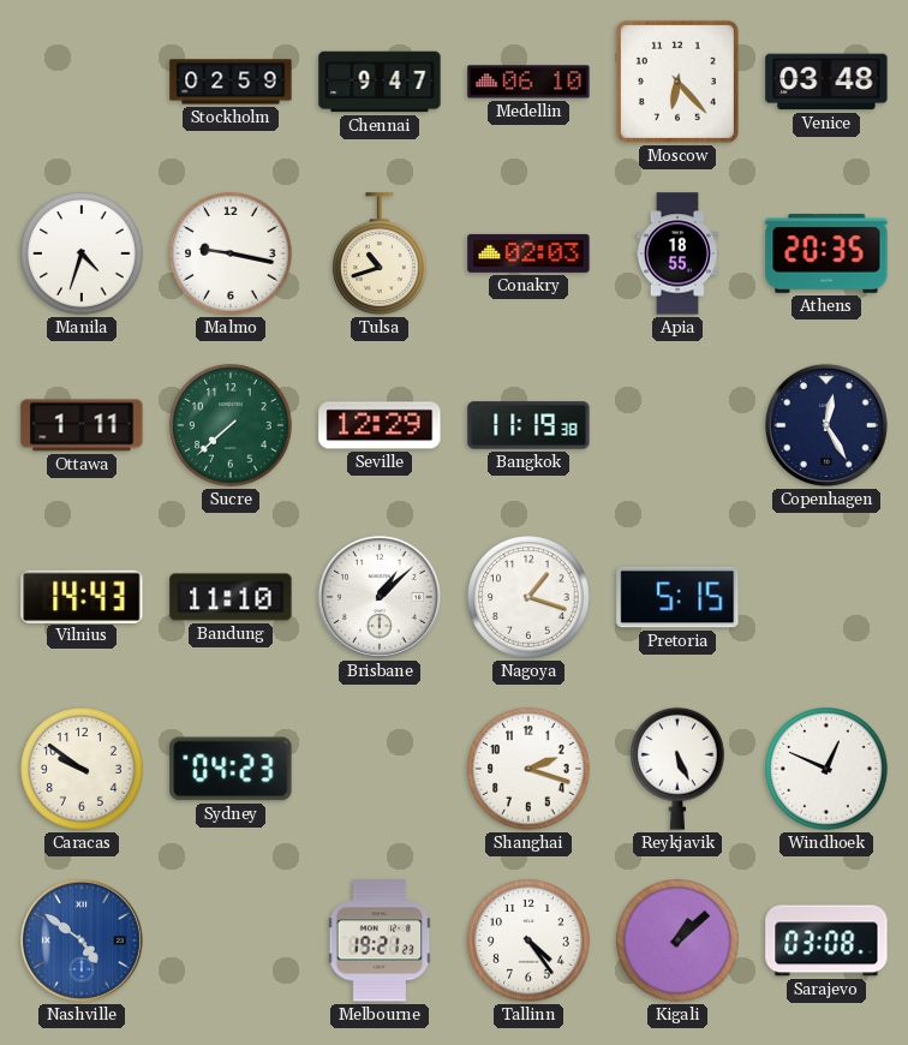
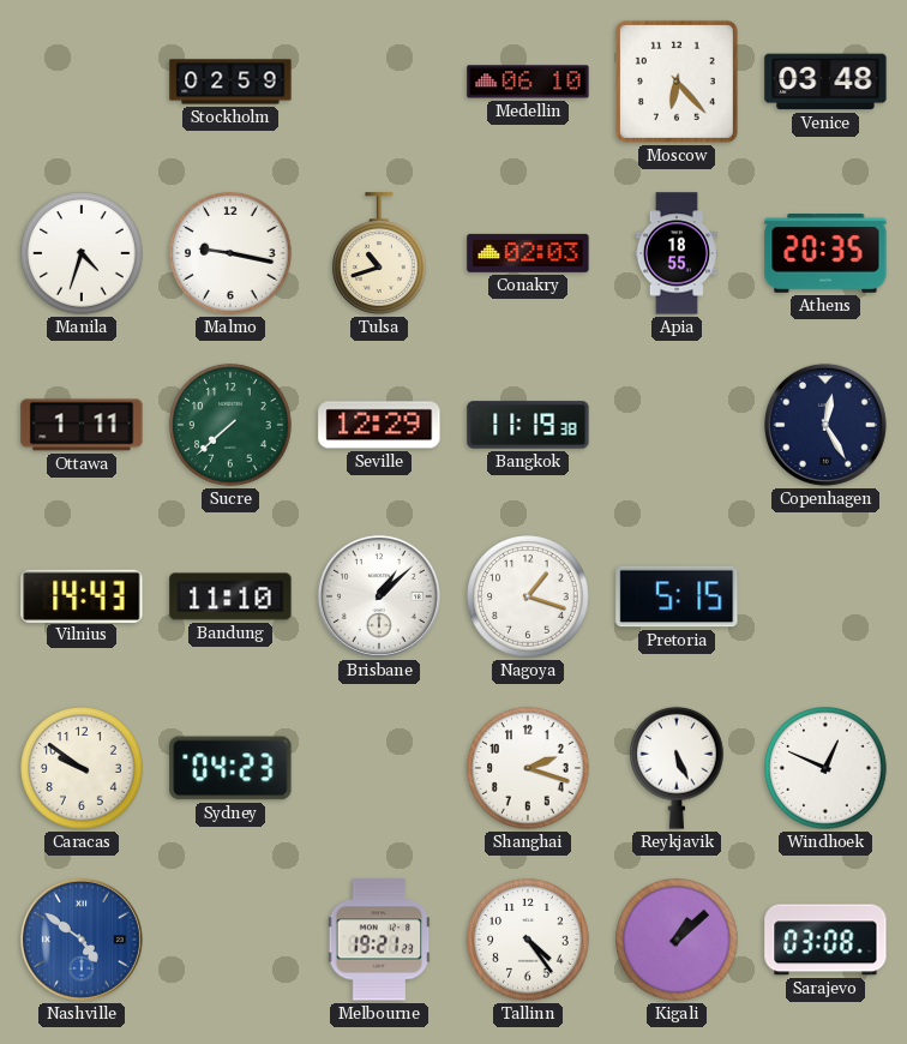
Chennai: 9:47 -> none
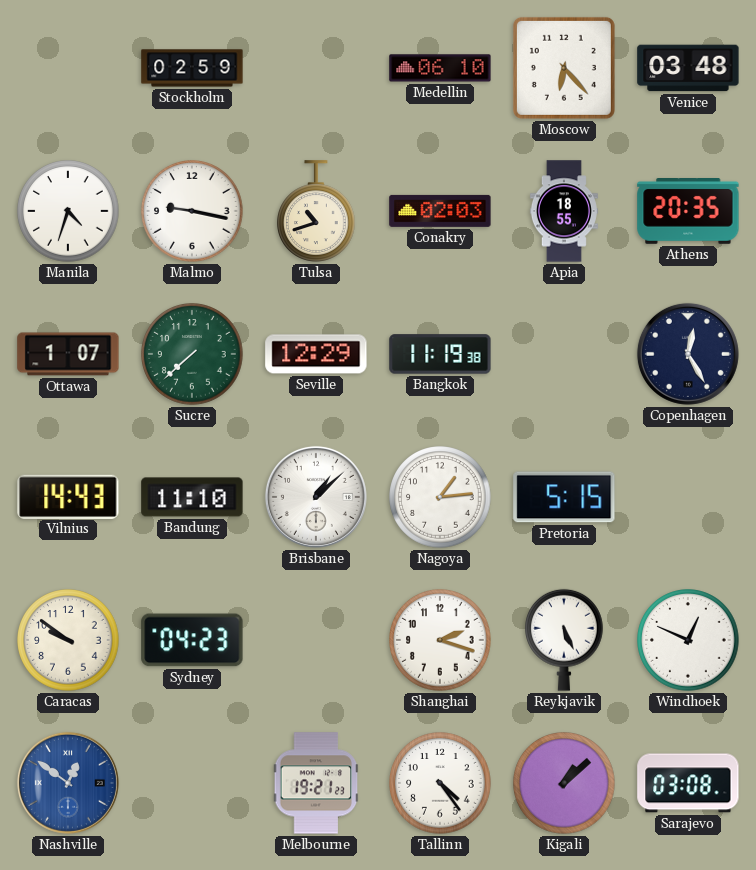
Ottawa: 1:11 -> 1:07
Nagoya: 1:18 -> 1:14
Nashville: 4:51 -> 12:51
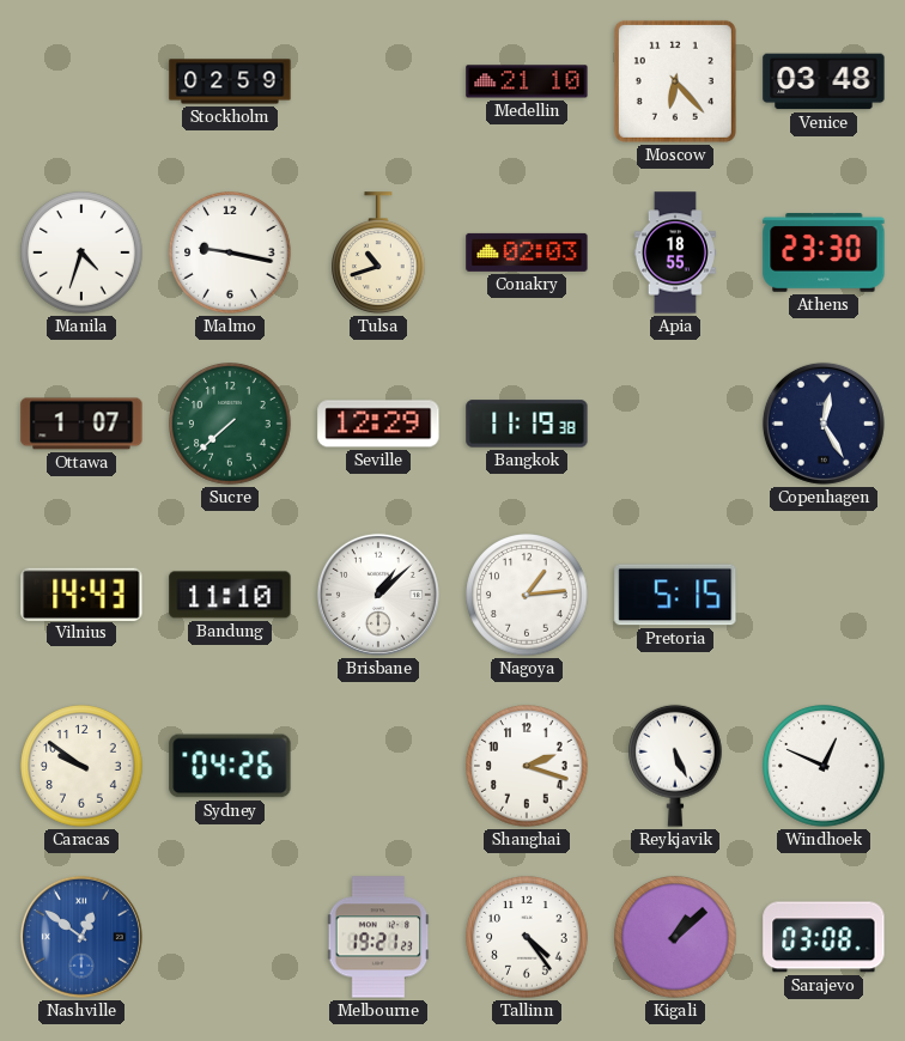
Medellin: 06:10 -> 21:10
Athens: 20:35 -> 23:30
Sydney: 04:23 -> 04:26
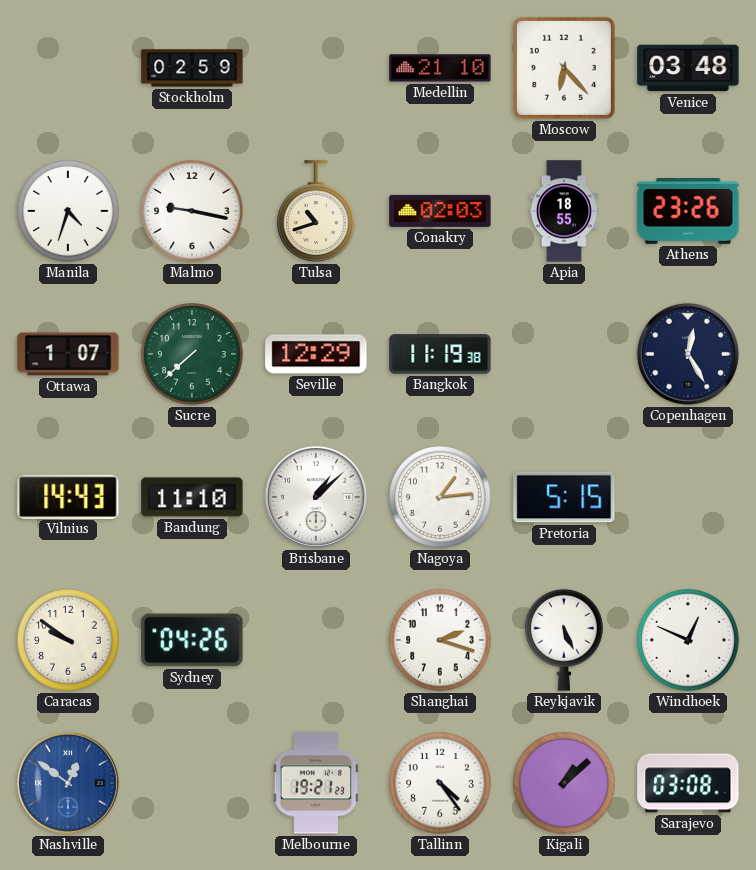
Athens: 23:30 -> 23:26
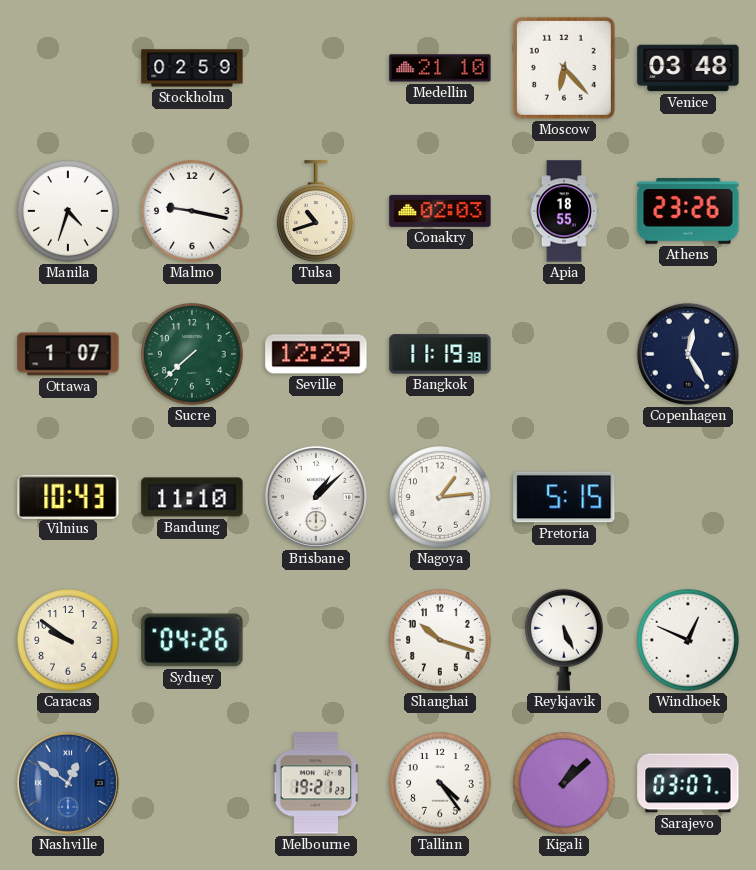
Vilnius: 14:43 -> 10:43
Shanghai: 2:18 -> 10:18
Sarajevo: 03:08 -> 03:07
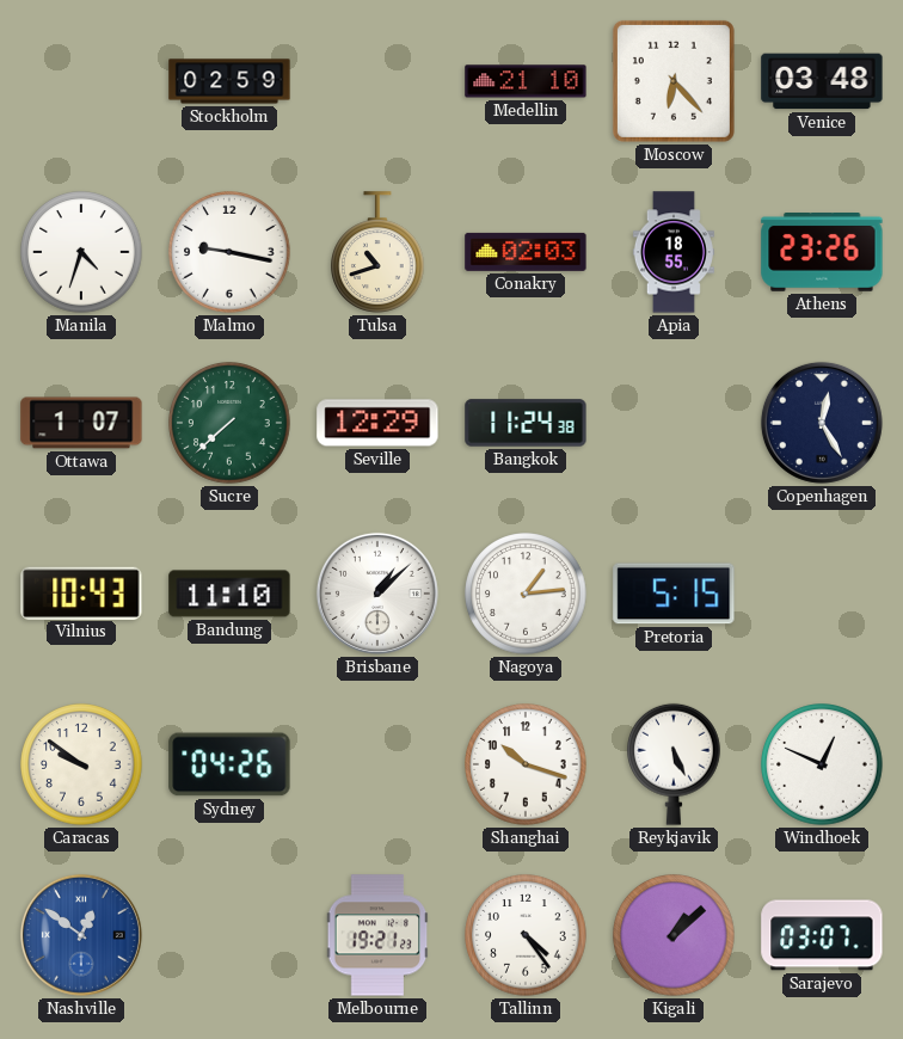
Bangkok: 11:19 -> 11:24
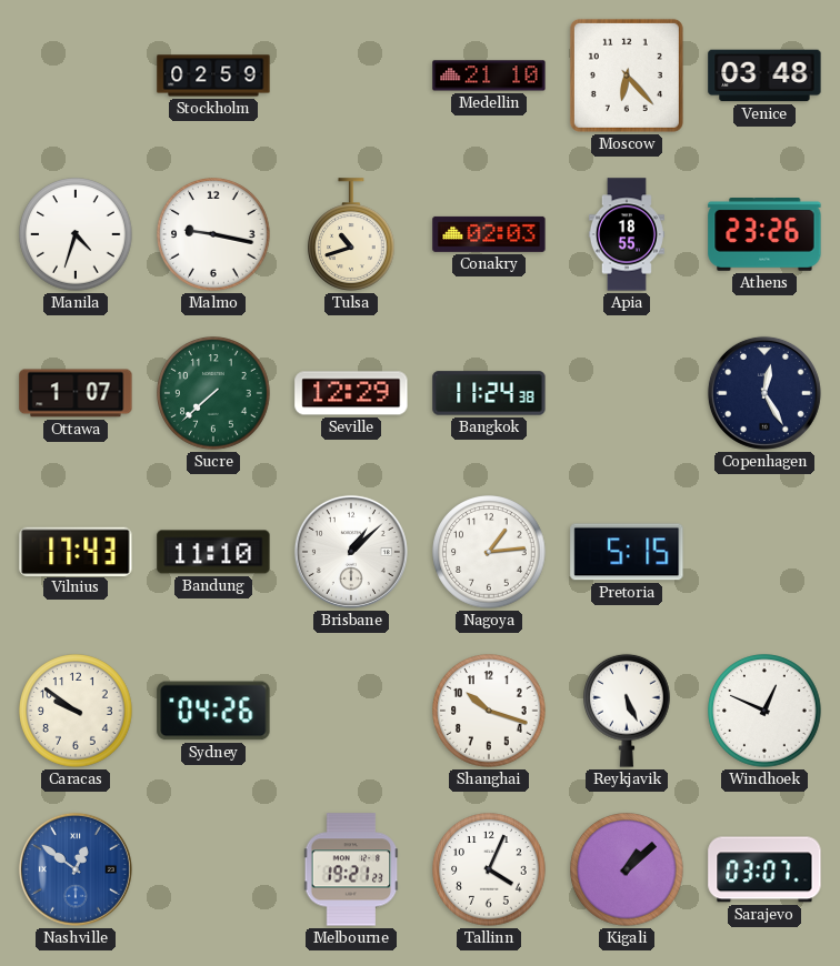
Vilnius: 10:43 -> 17:43
Tallinn: 4:24 -> 4:04
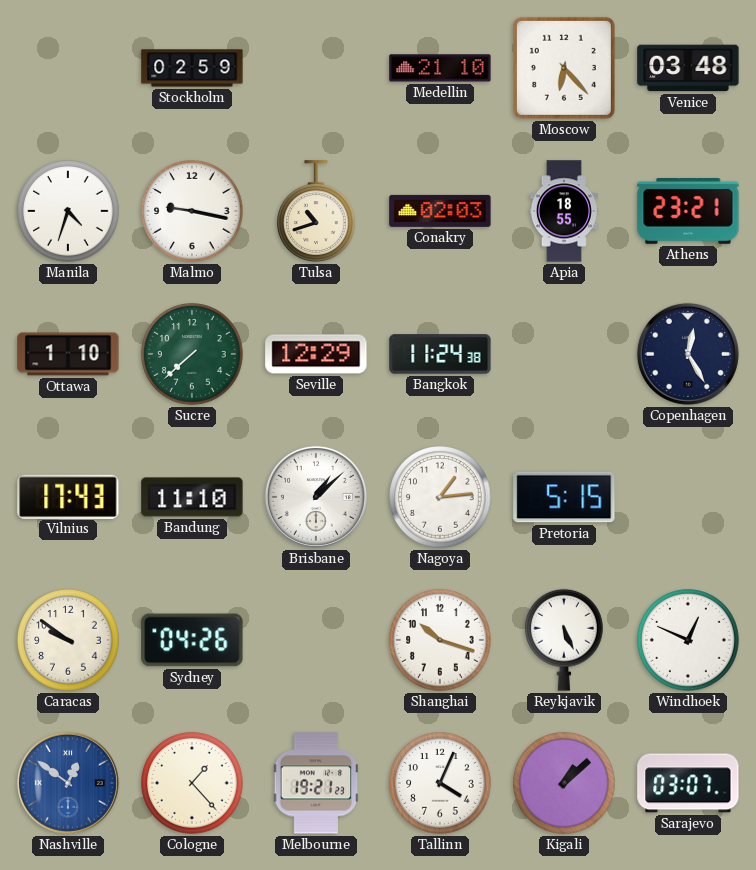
Athens: 23:26 -> 23:21
Ottawa: 1:07 -> 1:10
Cologne: none -> 1:23
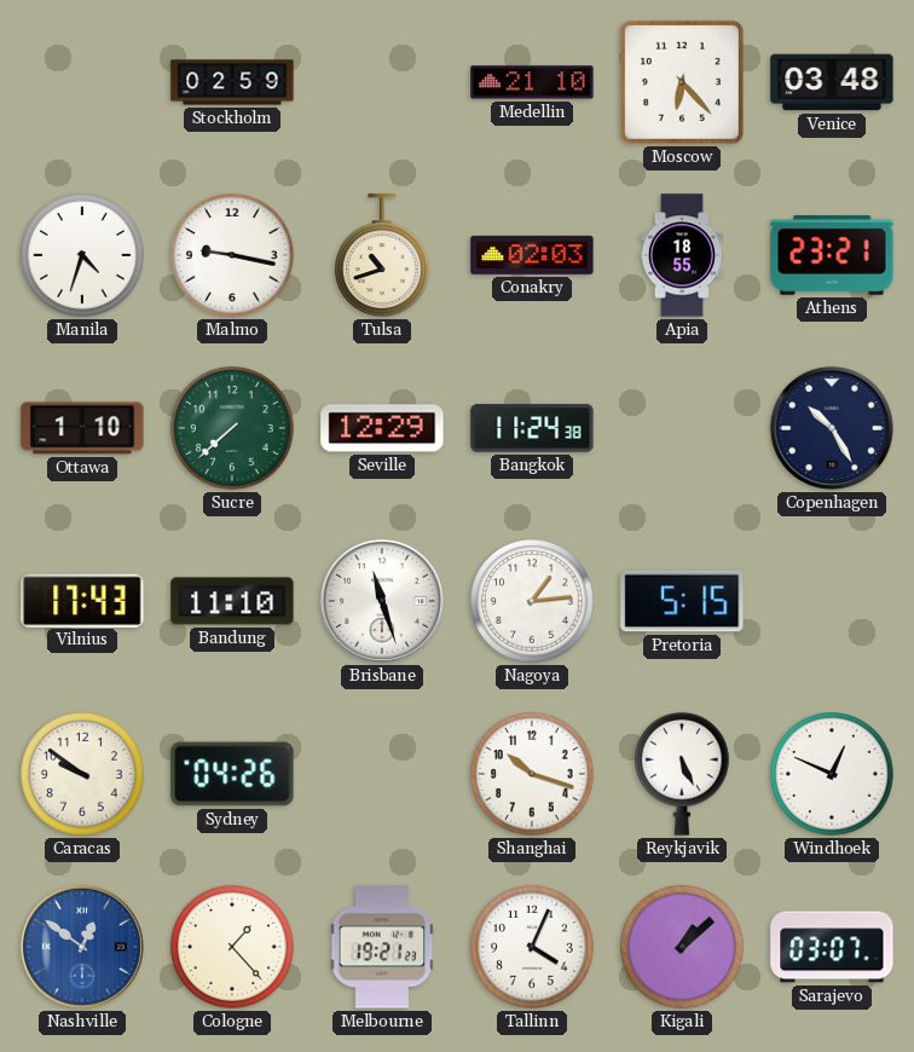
Copenhagen: 12:25 -> 10:25
Brisbane: 1:08 -> 11:27
